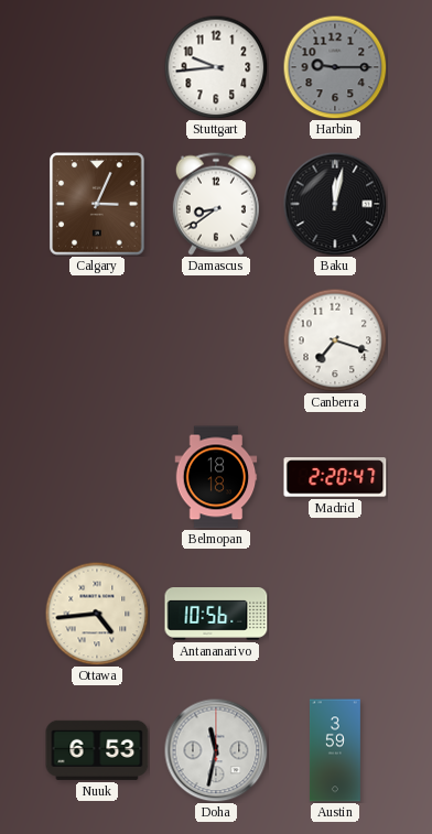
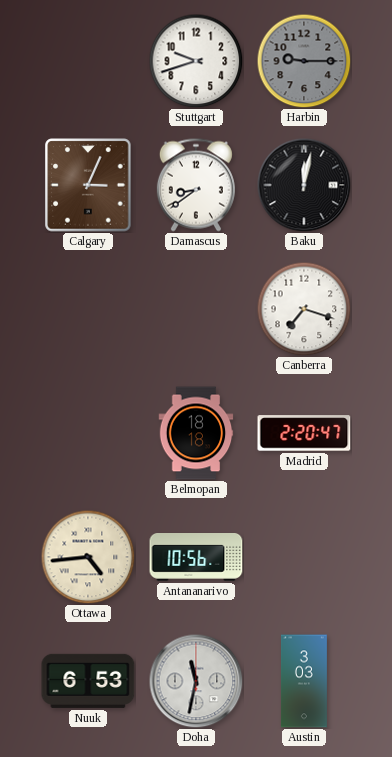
Stuttgart: 9:44 -> 9:42
Austin: 3:59 -> 3:03
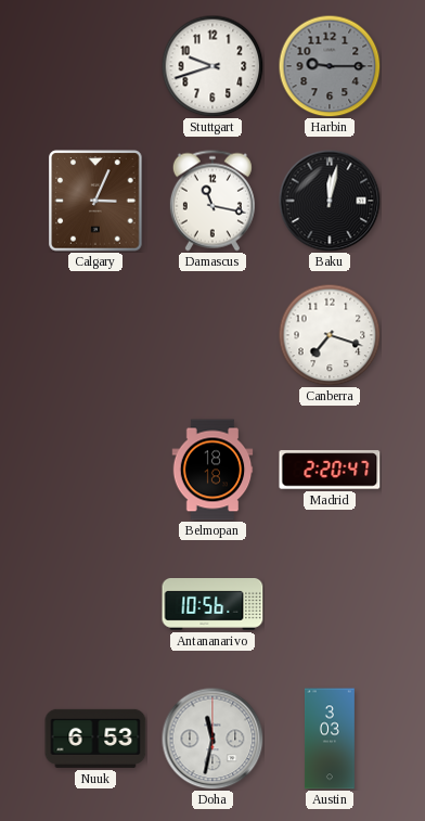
Damascus: 8:39 -> 11:17
Ottawa: 4:44 -> none
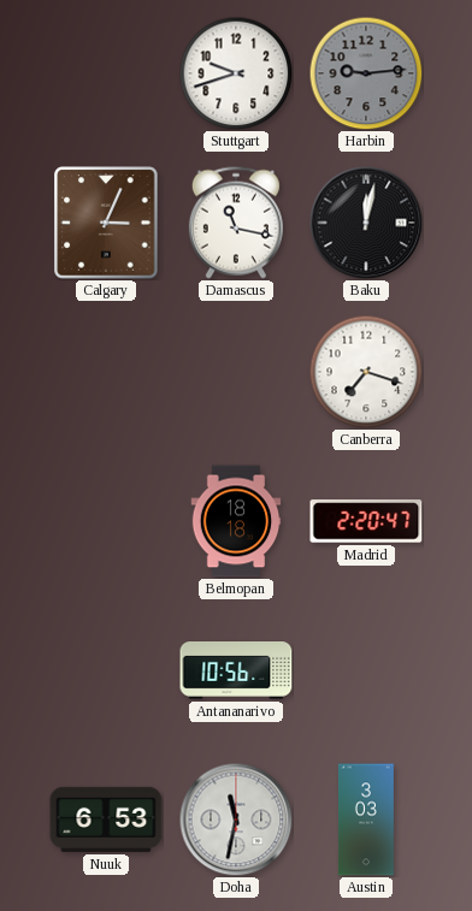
Harbin: 9:15 -> 9:14
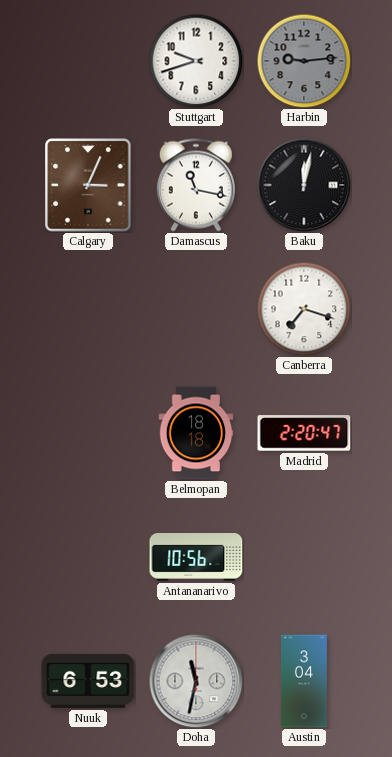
Austin: 3:03 -> 3:04
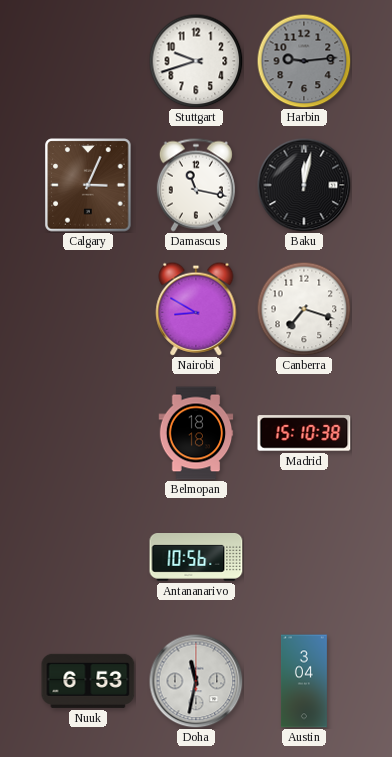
Nairobi: none -> 8:50
Madrid: 2:20 -> 15:10
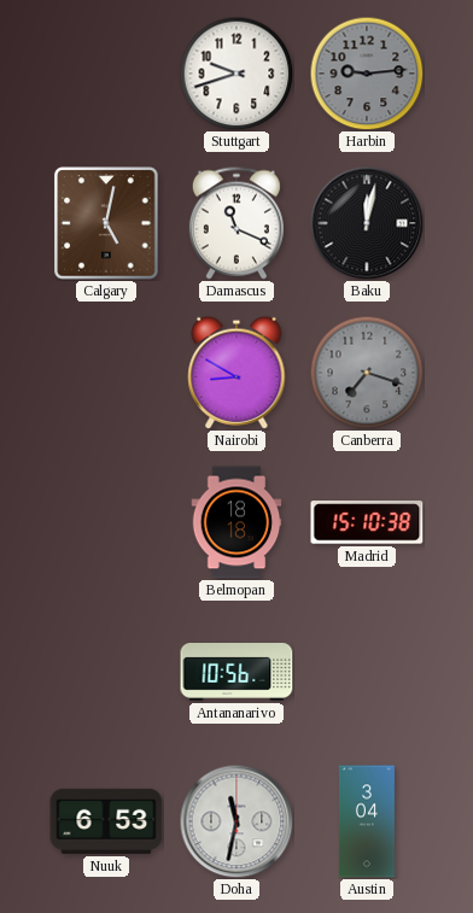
Calgary: 3:04 -> 5:02
Damascus: 11:17 -> 11:19
Canberra dial: white -> grey
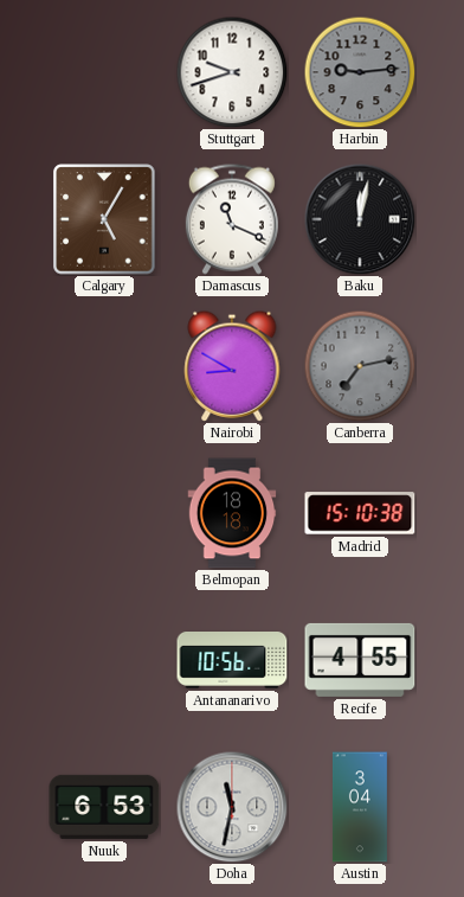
Calgary: 5:02 -> 5:05
Canberra: 7:18 -> 7:13
Recife: none -> 4:55
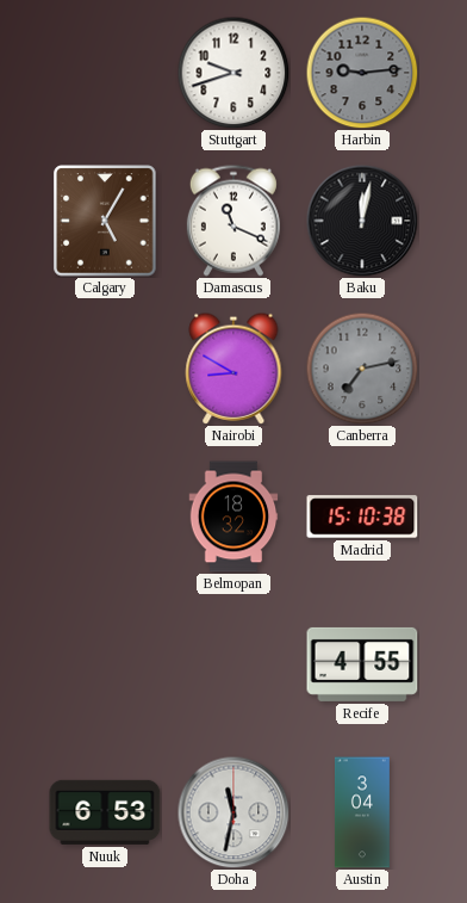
Belmopan: 18:18 -> 18:32
Antananarivo: 10:56 -> none
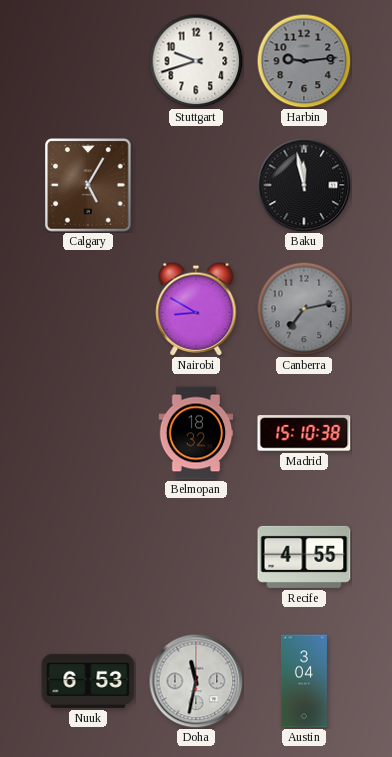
Damascus: 11:19 -> none
Baku: 12:02 -> 11:58
